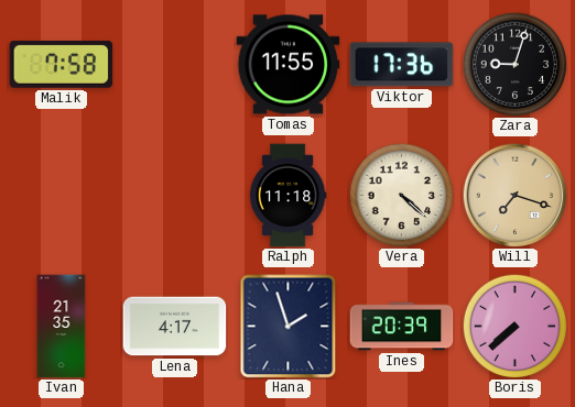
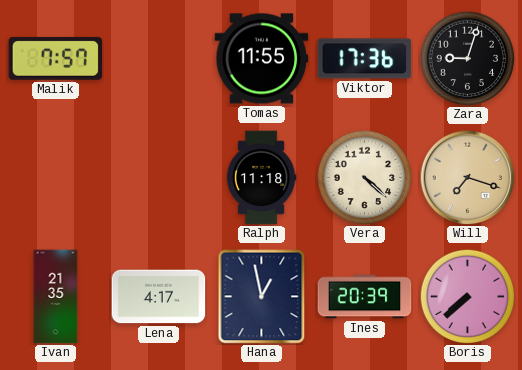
Malik: 7:58 -> 7:57
Hana: 1:57 -> 12:58
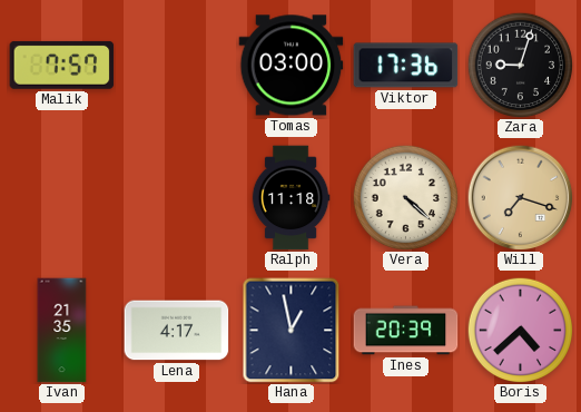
Tomas: 11:55 -> 03:00
Boris: 7:38 -> 4:38
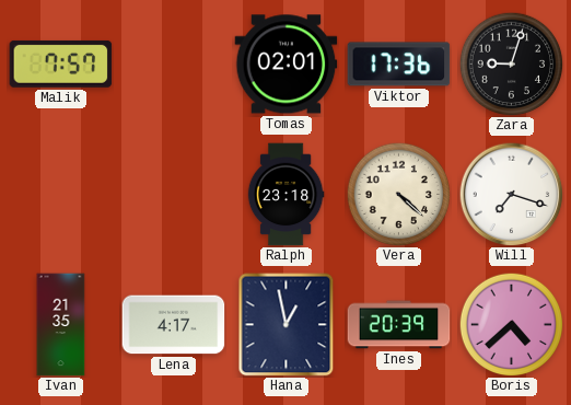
Tomas: 03:00 -> 02:01
Ralph: 11:18 -> 23:18
Will dial: champagne -> white
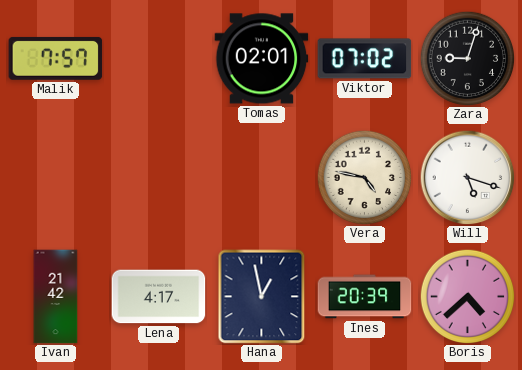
Viktor: 17:36 -> 07:02
Ralph: 23:18 -> none
Vera: 4:22 -> 4:47
Will: 7:18 -> 5:18
Ivan: 21:35 -> 21:42
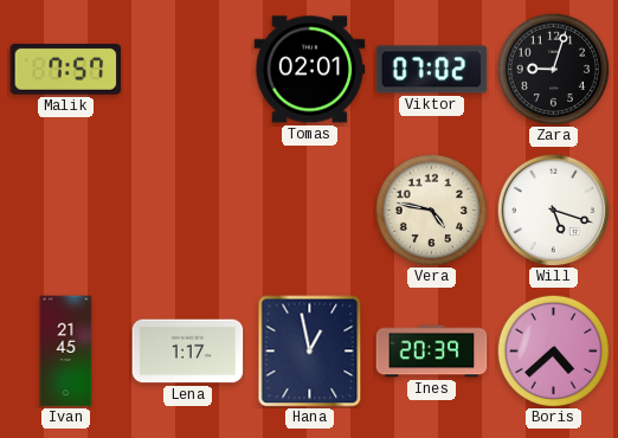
Ivan: 21:42 -> 21:45
Lena: 4:17 -> 1:17
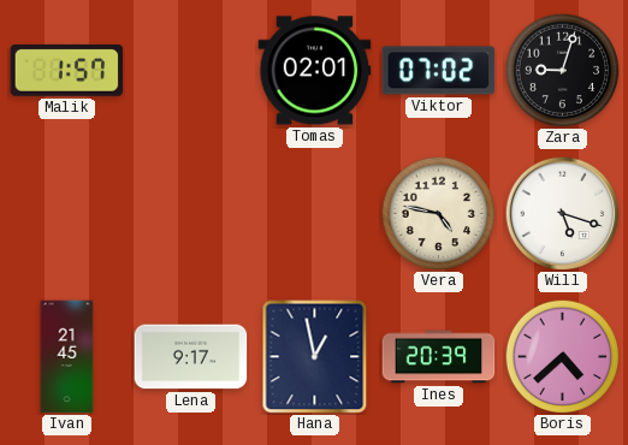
Malik: 7:57 -> 1:57
Lena: 1:17 -> 9:17
